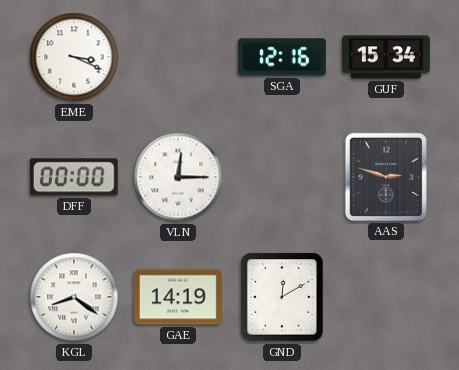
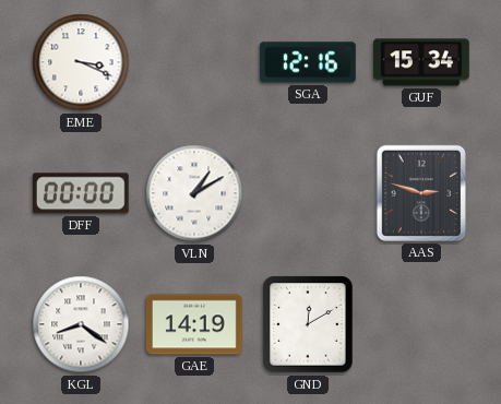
VLN: 12:15 -> 1:10
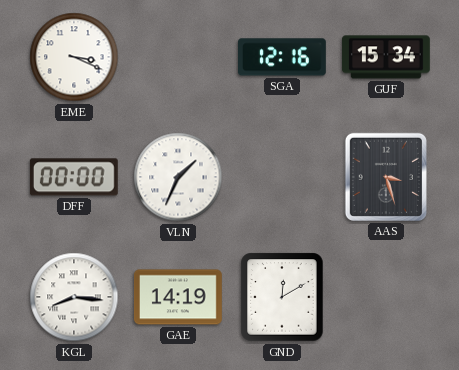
VLN: 1:10 -> 1:34
AAS: 2:48 -> 3:27
KGL: 8:21 -> 8:16
